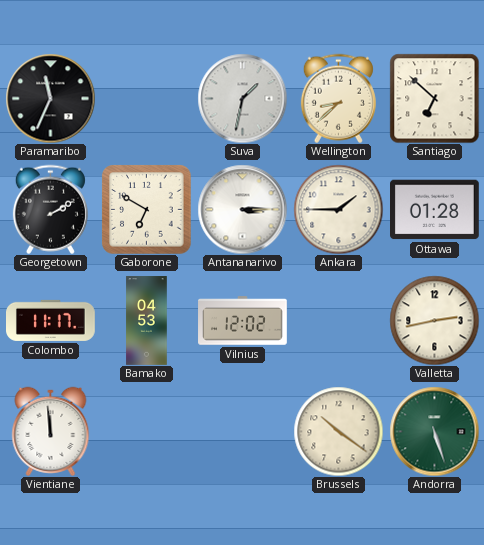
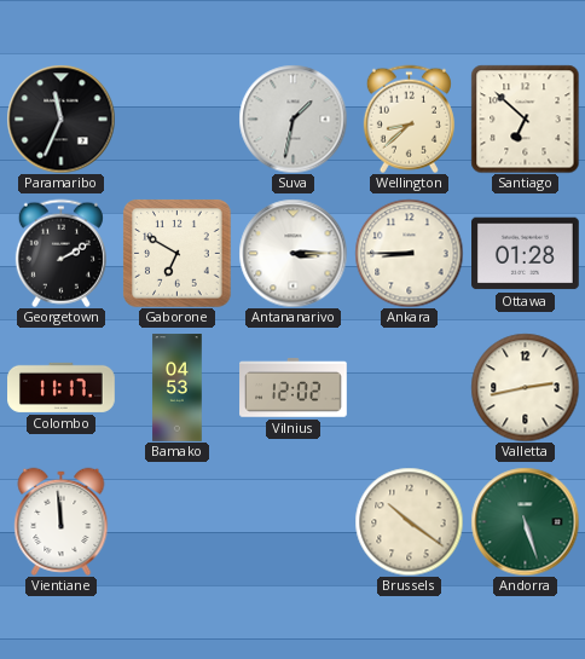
Ankara: 1:45 -> 8:45
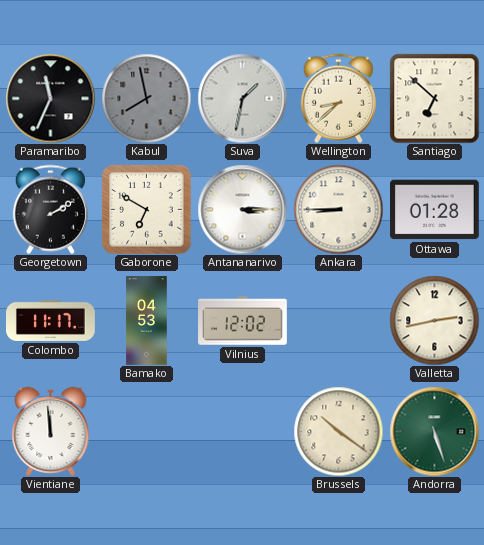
Kabul: none -> 7:58
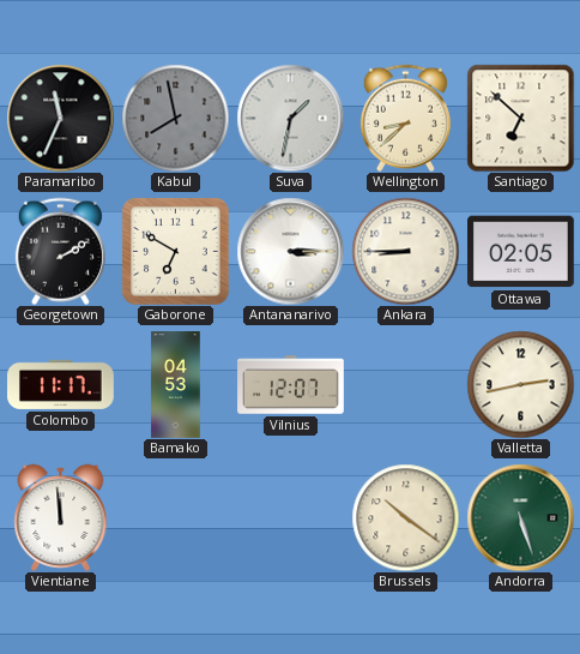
Ottawa: 01:28 -> 02:05
Vilnius: 12:02 -> 12:07
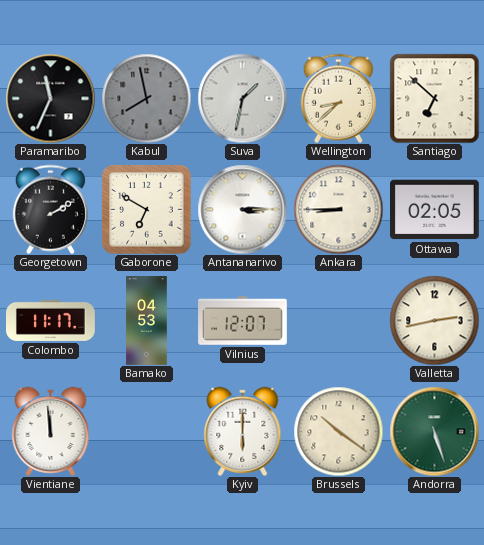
Kyiv: none -> 6:00
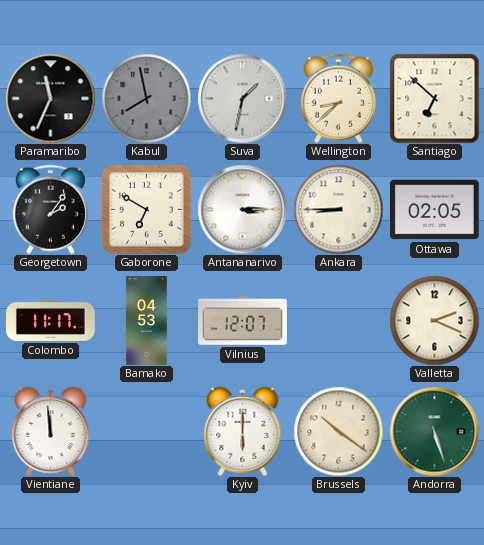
Georgetown: 2:10 -> 2:06
Valletta: 2:43 -> 2:19
